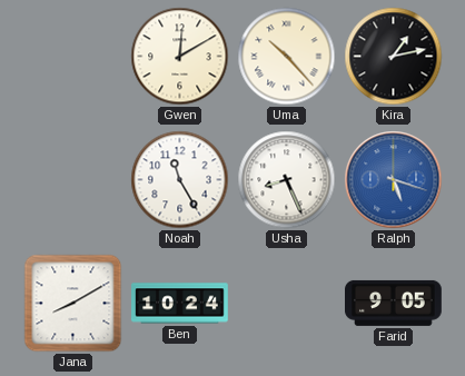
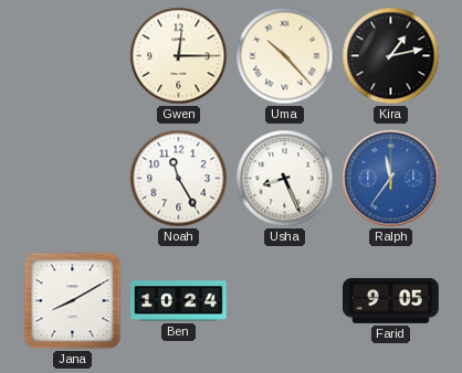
Gwen: 12:10 -> 12:15
Ralph: 5:18 -> 11:36
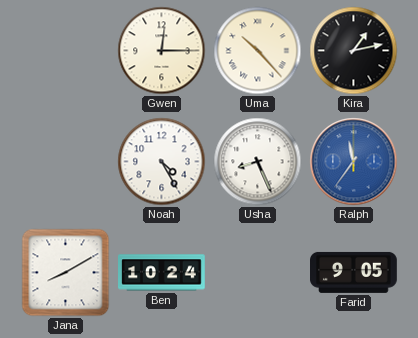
Noah: 11:25 -> 4:25
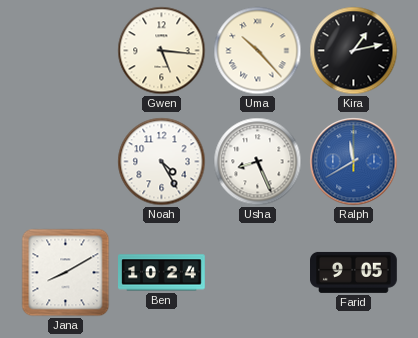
Gwen: 12:15 -> 5:16
Ralph: 11:36 -> 11:40
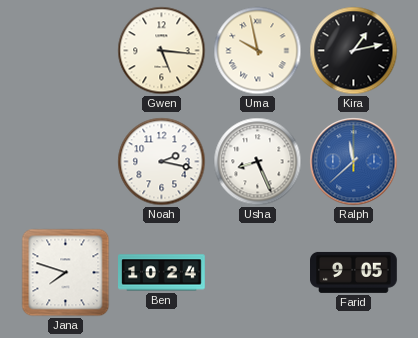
Uma: 10:23 -> 9:58
Noah: 4:25 -> 2:17
Ralph: 11:40 -> 11:38
Jana: 8:10 -> 7:48
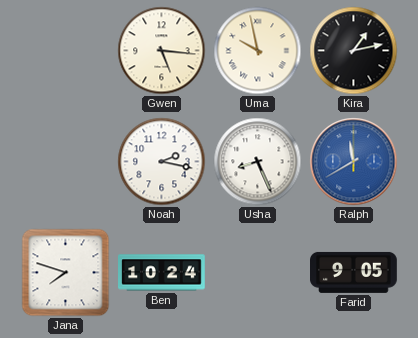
Ralph: 11:38 -> 11:40
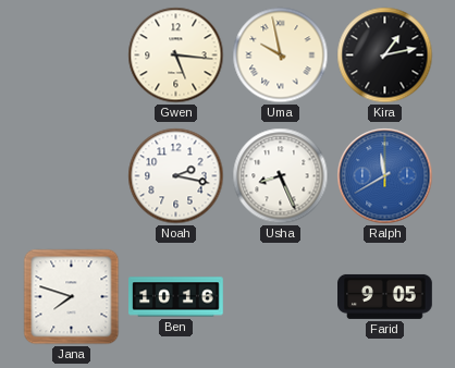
Ben: 10:24 -> 10:16
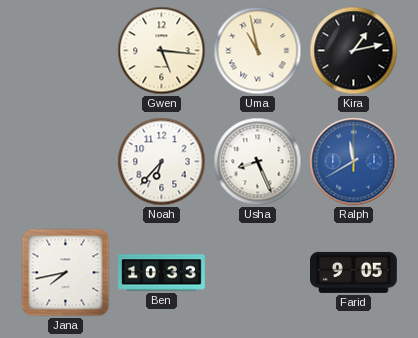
Uma: 9:58 -> 10:58
Noah: 2:17 -> 6:37
Jana: 7:48 -> 7:43
Ben: 10:16 -> 10:33
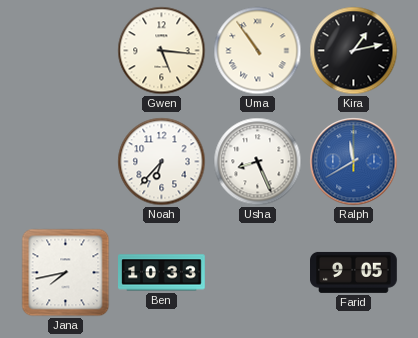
Uma: 10:58 -> 10:54
